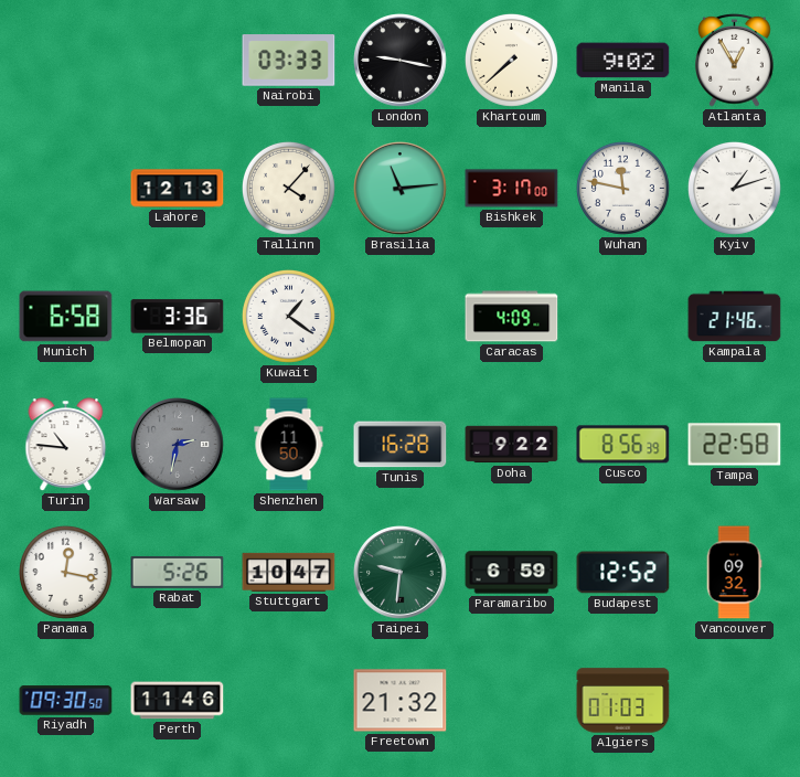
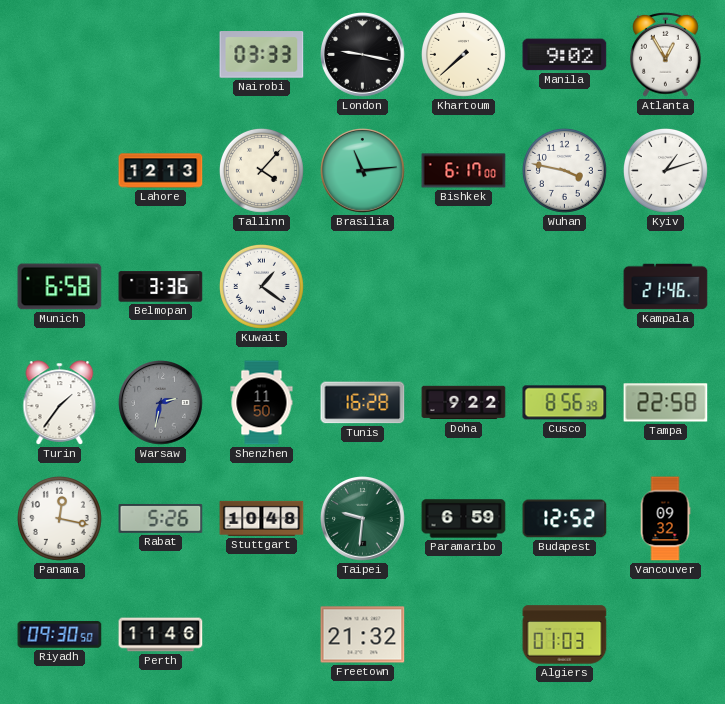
Bishkek: 3:17 -> 6:17
Wuhan: 11:47 -> 3:47
Caracas: 4:09 -> none
Turin: 10:46 -> 1:36
Stuttgart: 10:47 -> 10:48
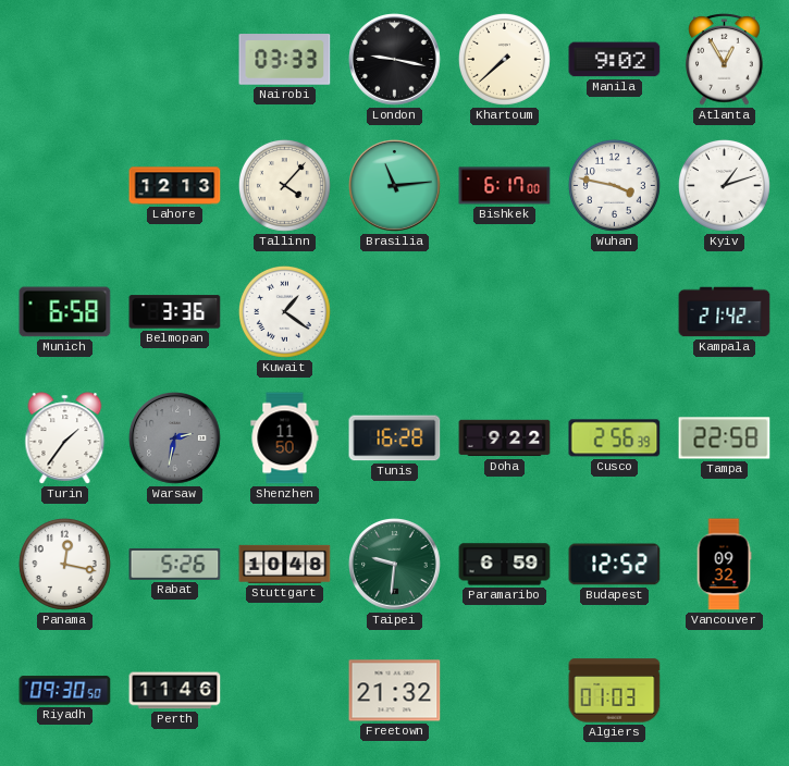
Kampala: 21:46 -> 21:42
Cusco: 8:56 -> 2:56
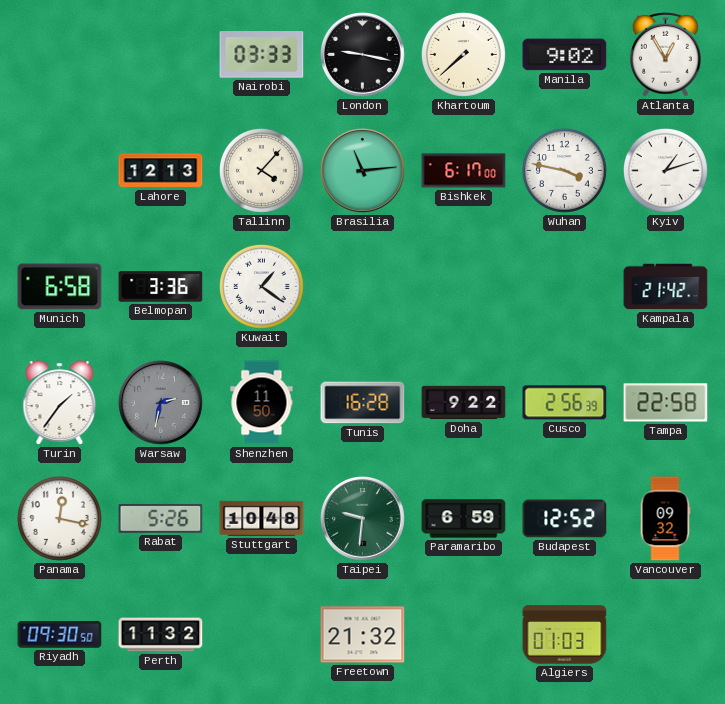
Perth: 11:46 -> 11:32
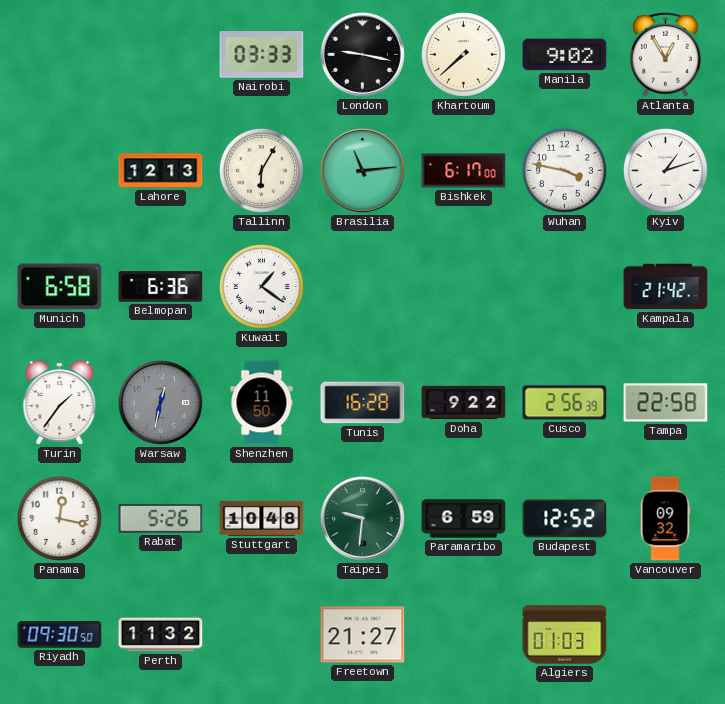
Tallinn: 4:07 -> 6:05
Belmopan: 3:36 -> 6:36
Warsaw: 2:32 -> 12:32
Freetown: 21:32 -> 21:27
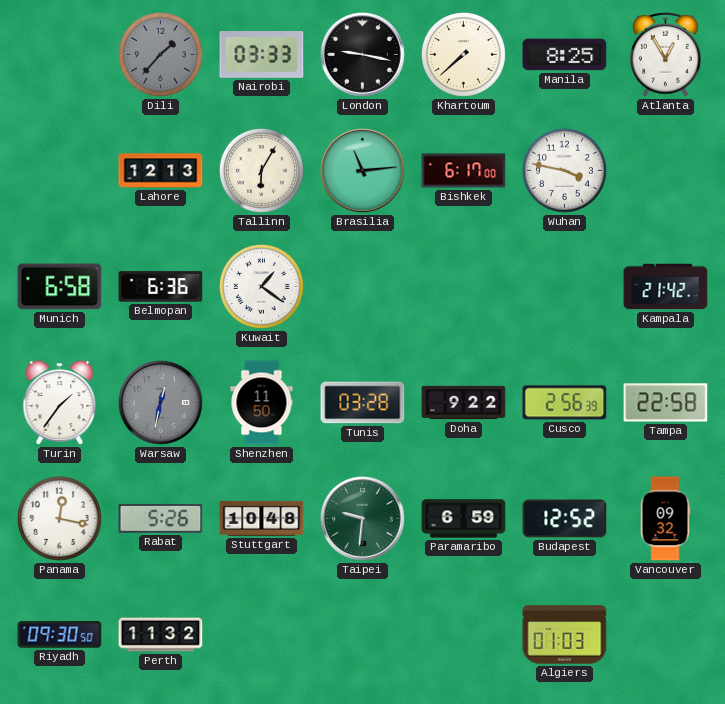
Dili: none -> 1:37
Manila: 9:02 -> 8:25
Kyiv: 1:12 -> none
Tunis: 16:28 -> 03:28
Freetown: 21:27 -> none
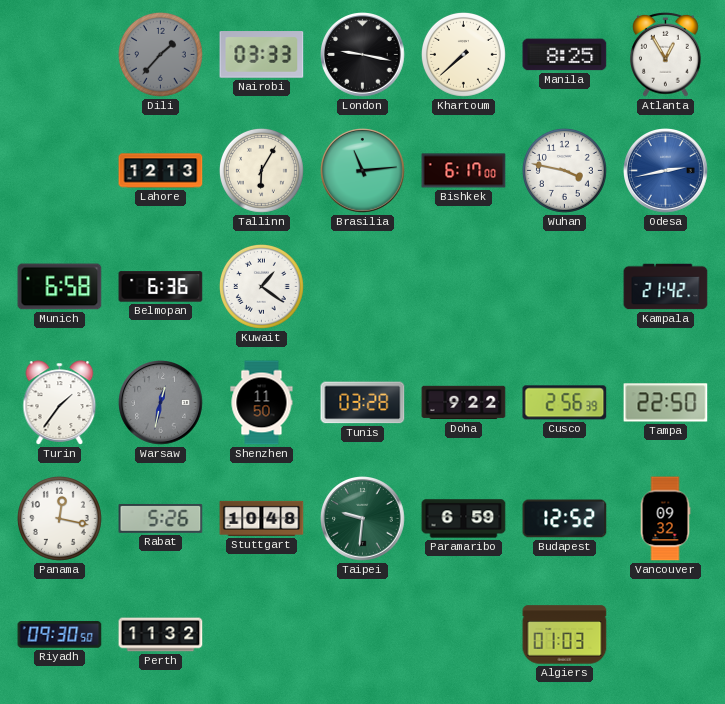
Odesa: none -> 2:43
Tampa: 22:58 -> 22:50
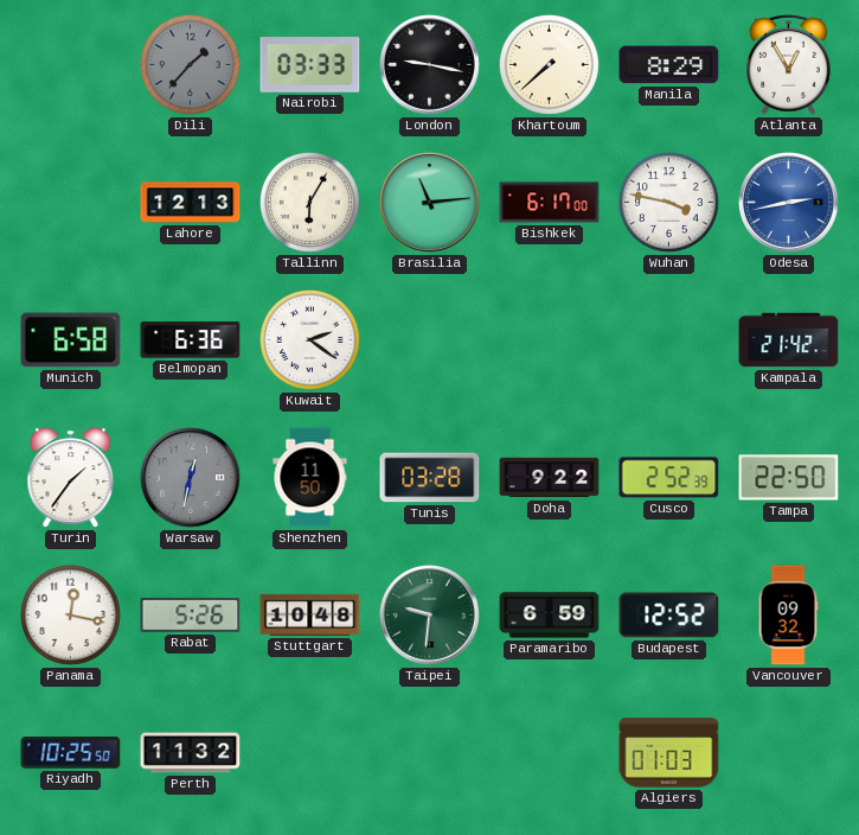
Manila: 8:25 -> 8:29
Kuwait: 1:21 -> 2:21
Cusco: 2:56 -> 2:52
Riyadh: 09:30 -> 10:25
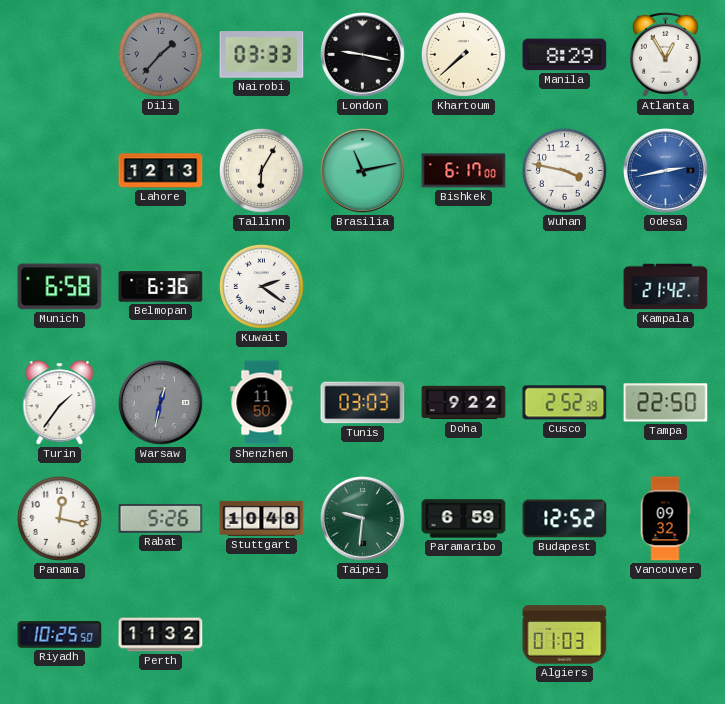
Brasilia: 11:14 -> 11:13
Tunis: 03:28 -> 03:03
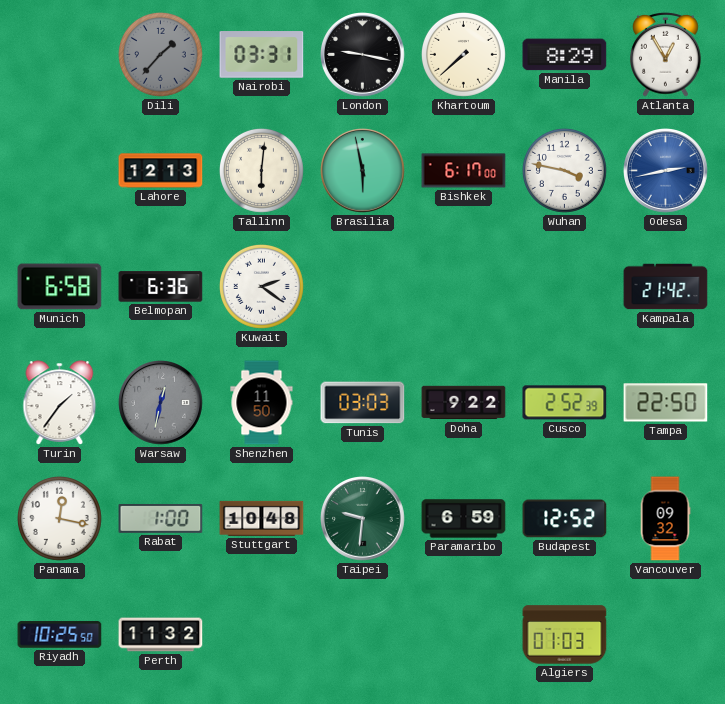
Nairobi: 03:33 -> 03:31
Tallinn: 6:05 -> 6:01
Brasilia: 11:13 -> 5:58
Rabat: 5:26 -> 1:00
